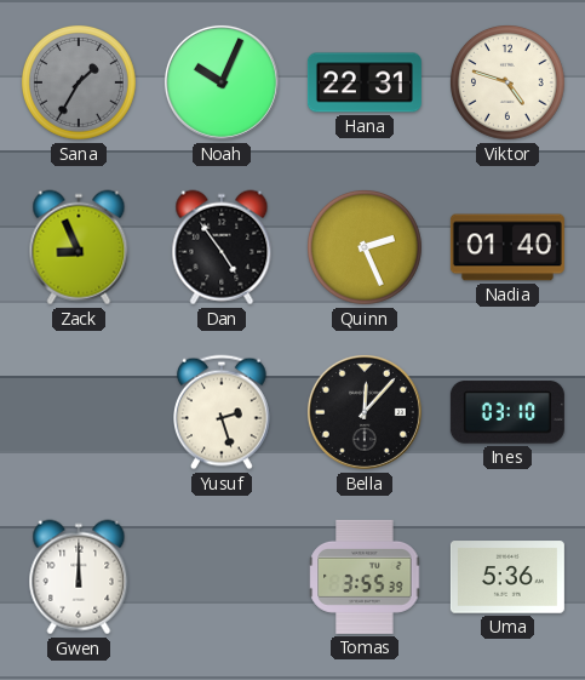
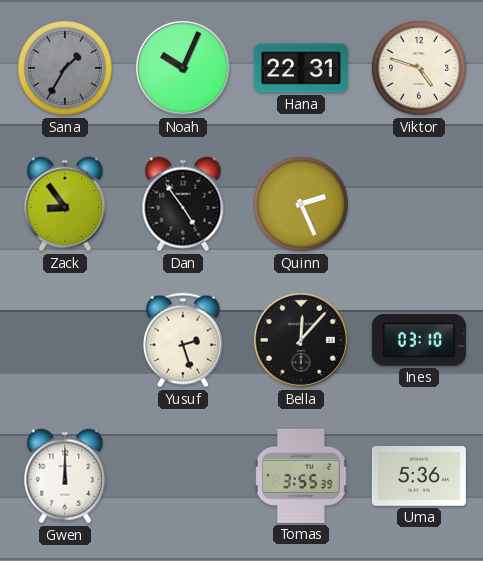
Zack: 8:56 -> 8:54
Nadia: 01:40 -> none
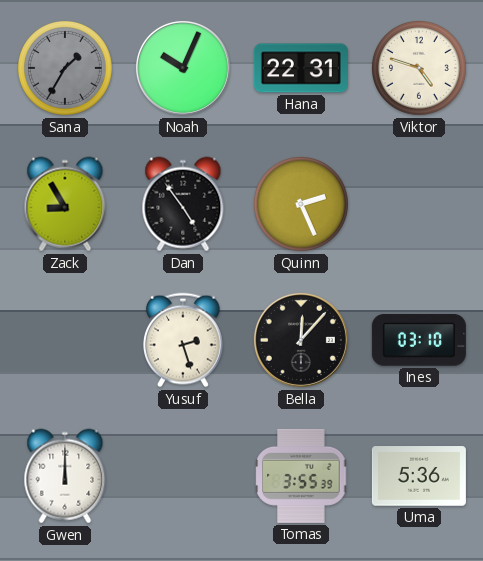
Zack: 8:54 -> 8:55
